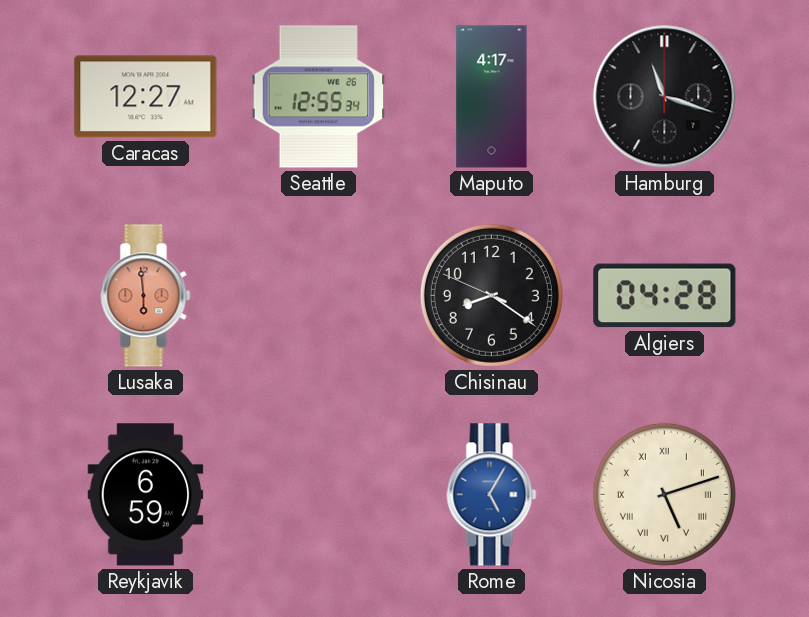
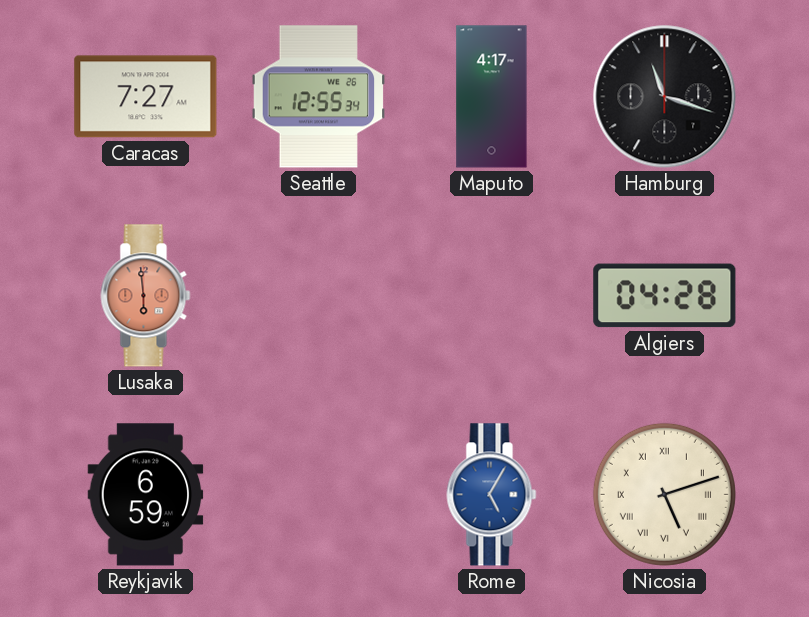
Caracas: 12:27 -> 7:27
Chisinau: 8:20 -> none
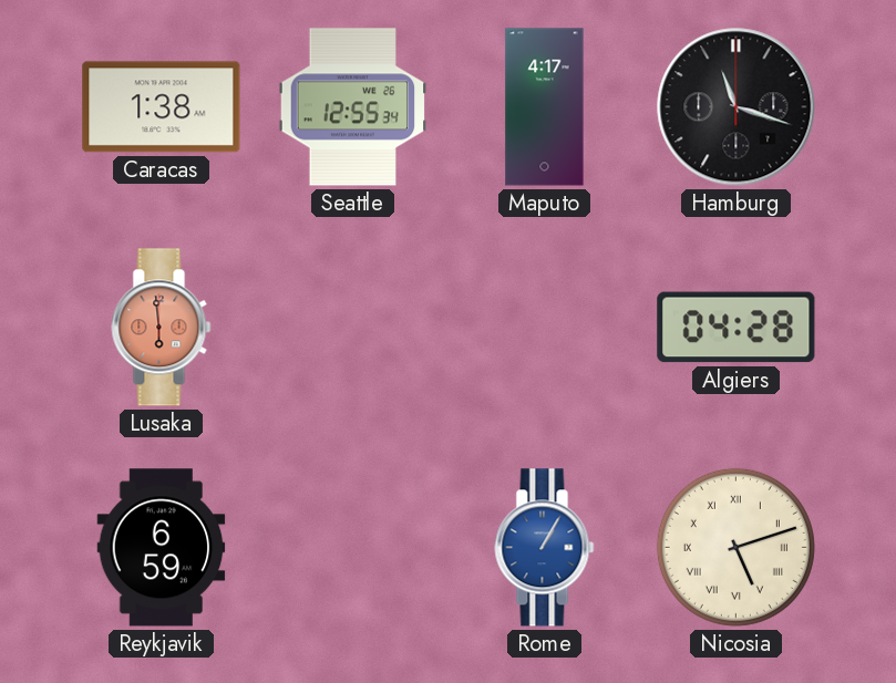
Caracas: 7:27 -> 1:38
Rome: 5:05 -> 1:05
